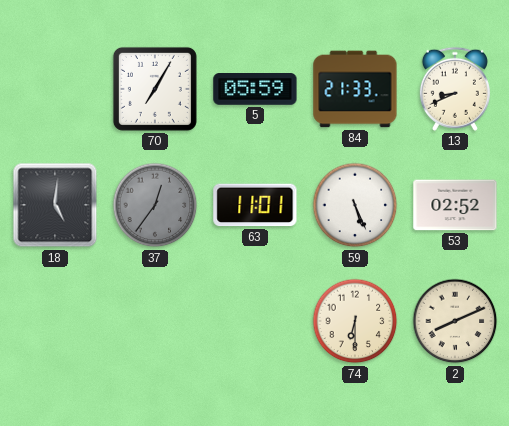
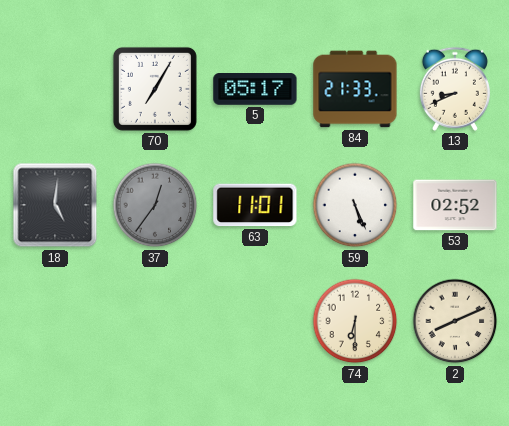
5: 05:59 -> 05:17
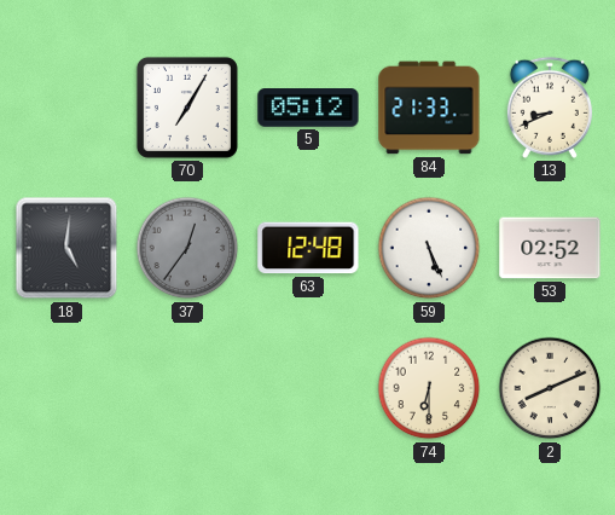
5: 05:17 -> 05:12
63: 11:01 -> 12:48
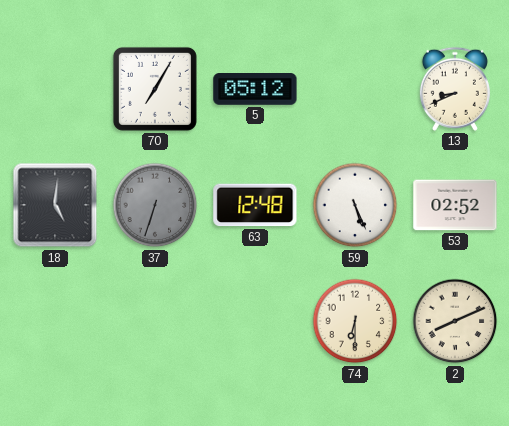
84: 21:33 -> none
37: 12:36 -> 6:33
